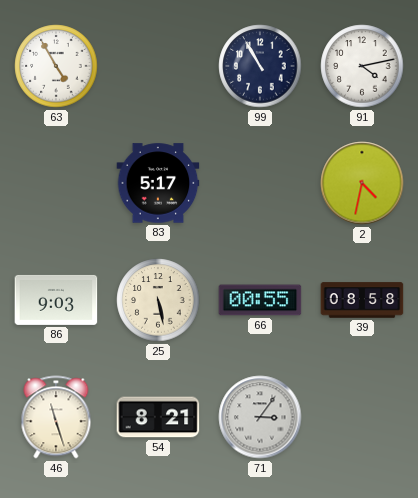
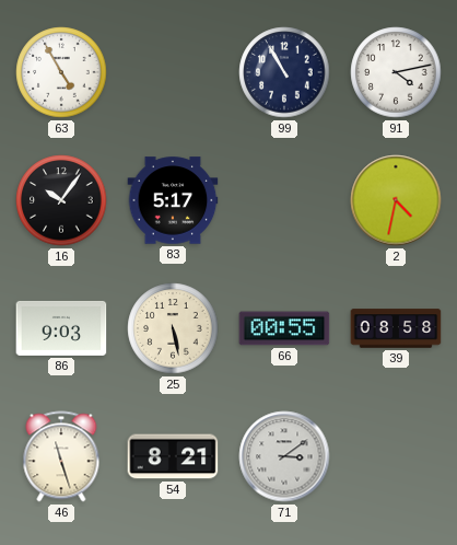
16: none -> 10:06
71: 3:06 -> 3:09
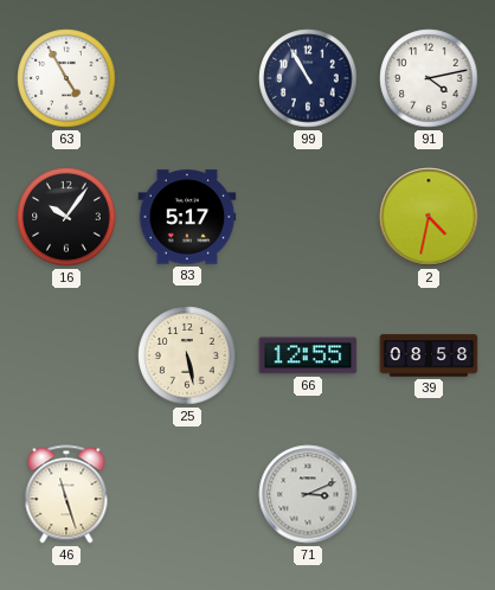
86: 9:03 -> none
66: 00:55 -> 12:55
54: 8:21 -> none
71: 3:09 -> 3:11
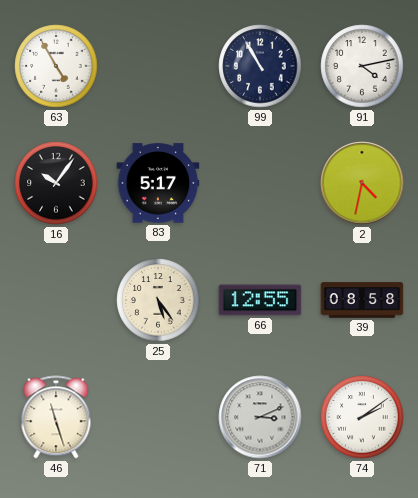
25: 5:28 -> 5:24
74: none -> 2:09
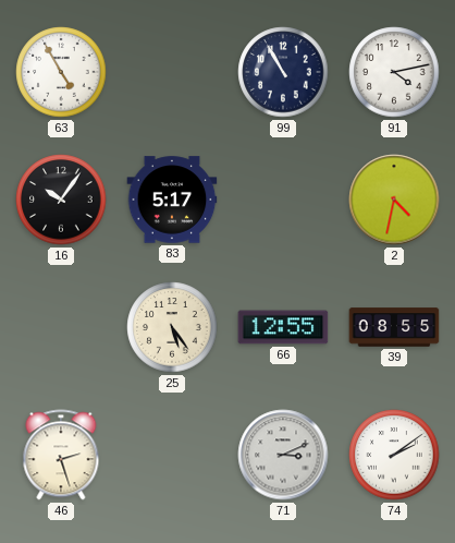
39: 08:58 -> 08:55
46: 11:27 -> 2:27
